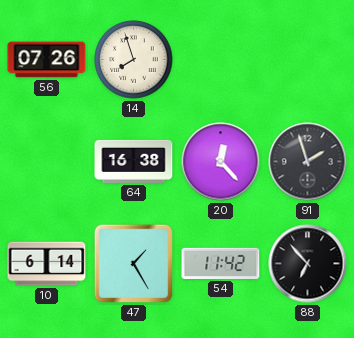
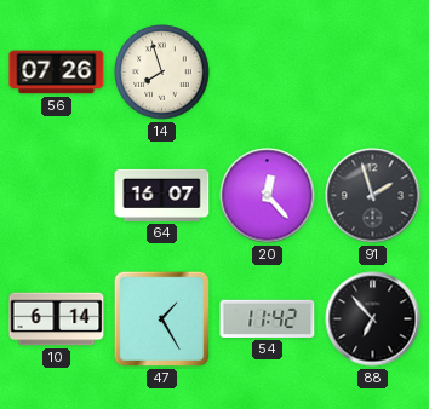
64: 16:38 -> 16:07
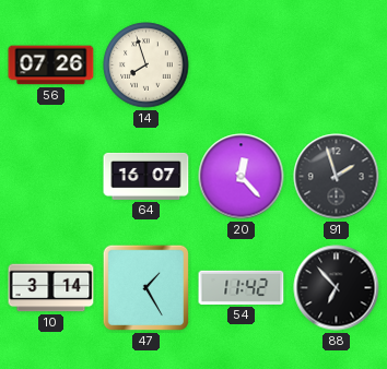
10: 6:14 -> 3:14
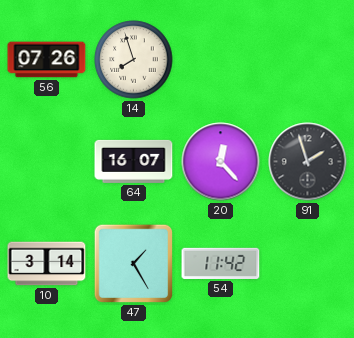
88: 6:53 -> none
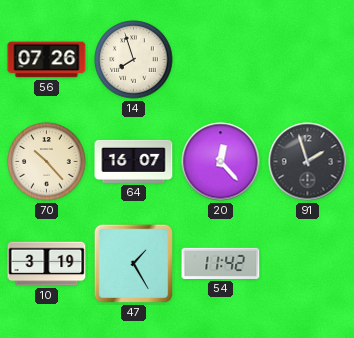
70: none -> 10:23
10: 3:14 -> 3:19
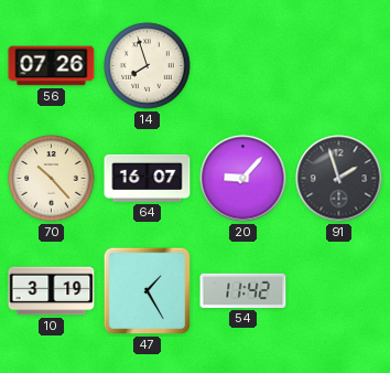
20: 12:23 -> 9:07
